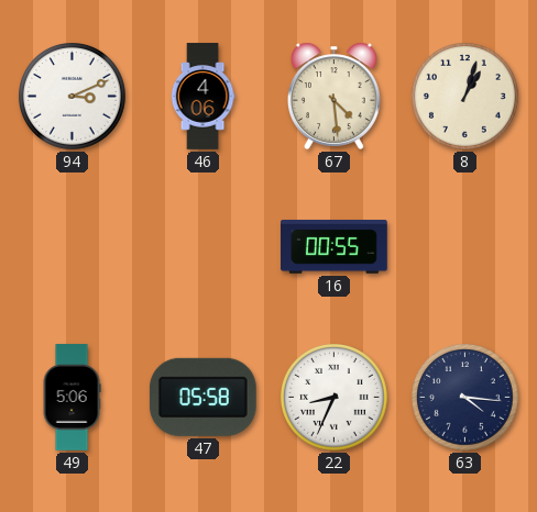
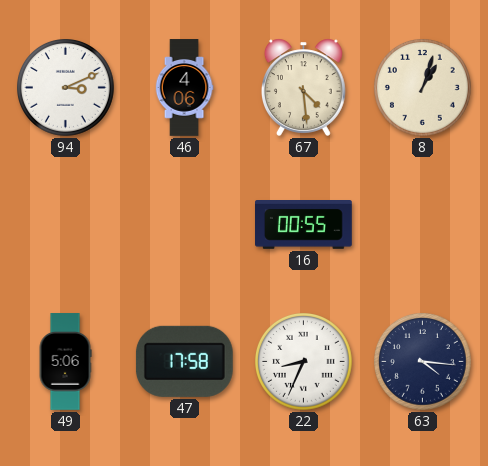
47: 05:58 -> 17:58
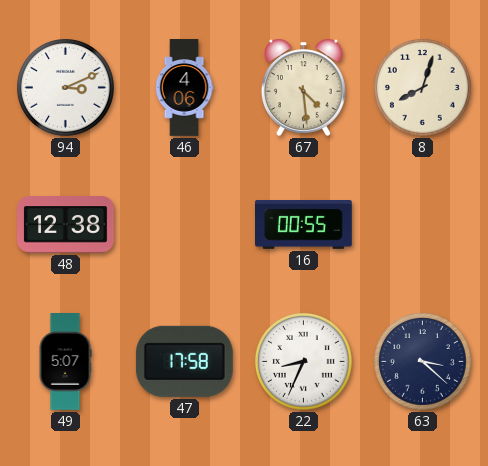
8: 1:03 -> 8:03
48: none -> 12:38
49: 5:06 -> 5:07
63: 4:16 -> 3:22
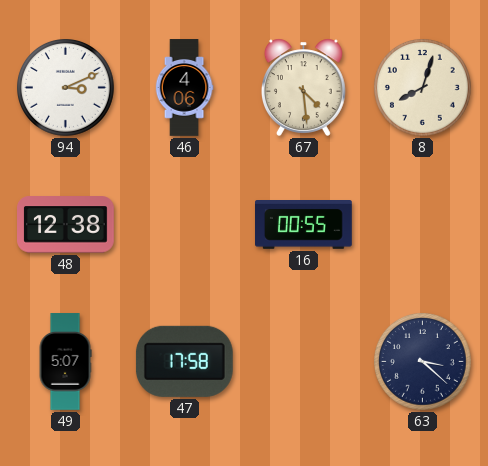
22: 8:34 -> none
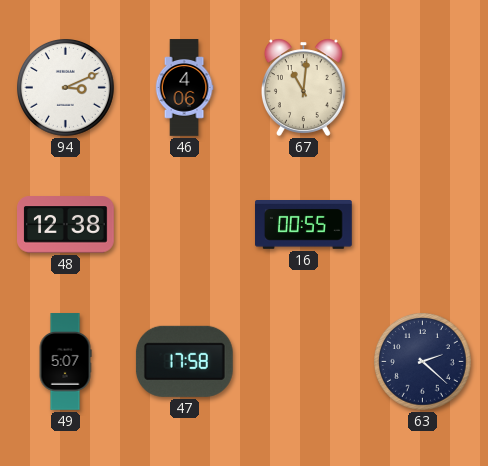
67: 4:29 -> 11:01
8: 8:03 -> none
63: 3:22 -> 2:22
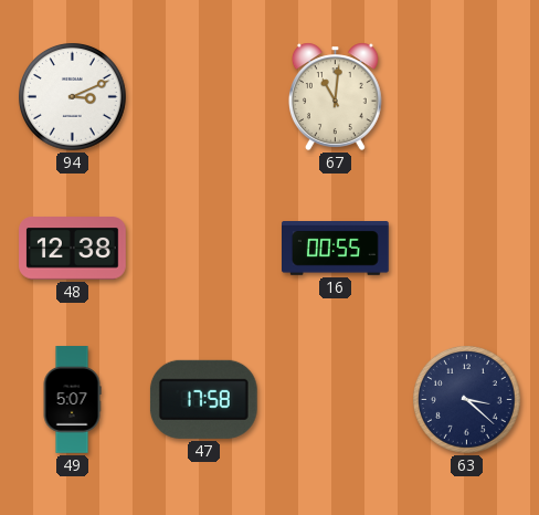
46: 4:06 -> none
63: 2:22 -> 3:22
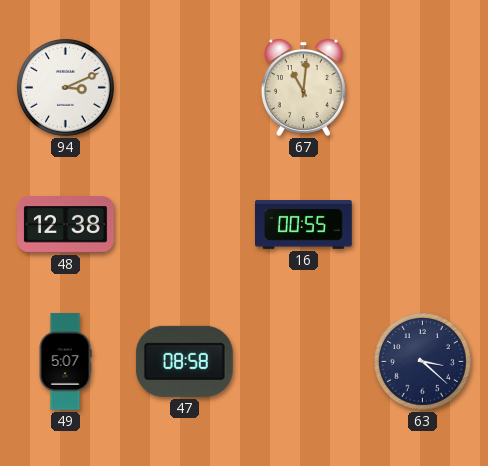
47: 17:58 -> 08:58
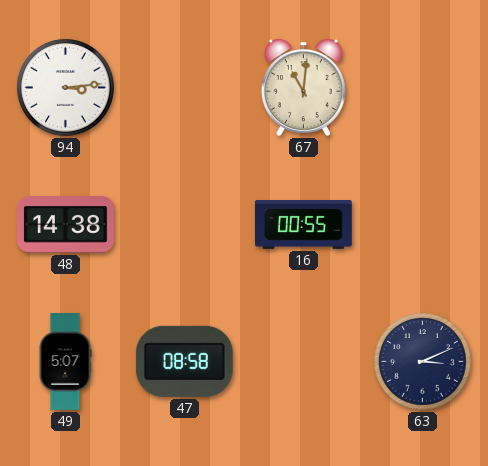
94: 3:11 -> 3:14
48: 12:38 -> 14:38
63: 3:22 -> 3:11
